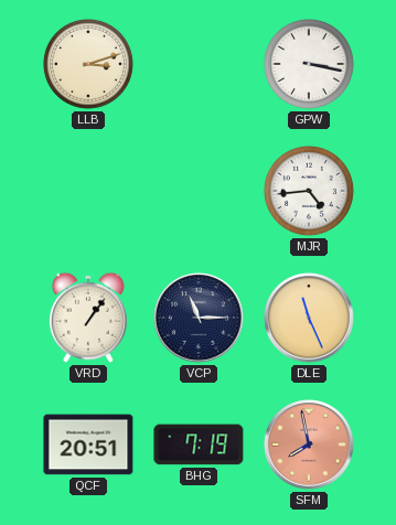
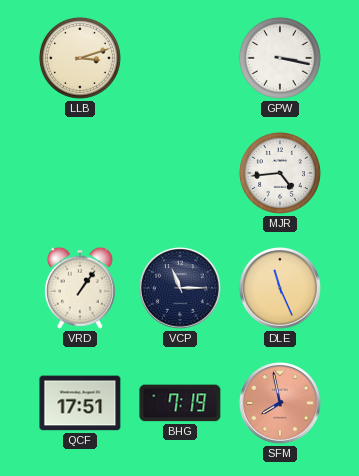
QCF: 20:51 -> 17:51
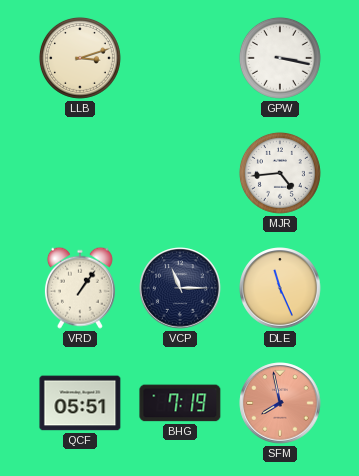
QCF: 17:51 -> 05:51
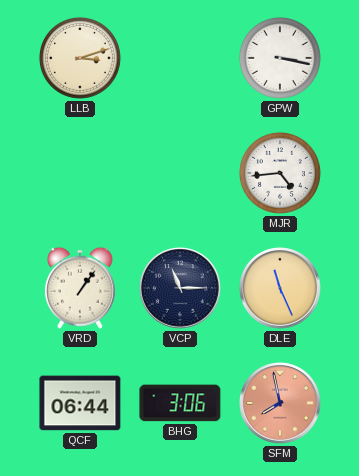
QCF: 05:51 -> 06:44
BHG: 7:19 -> 3:06
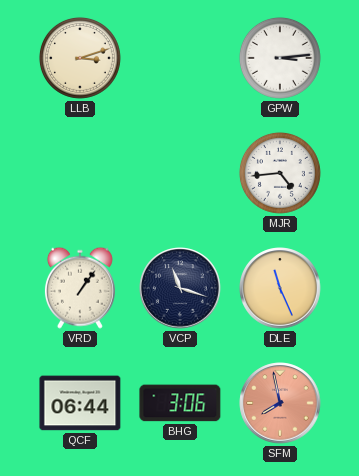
GPW: 3:17 -> 3:14
VCP: 11:15 -> 11:18
